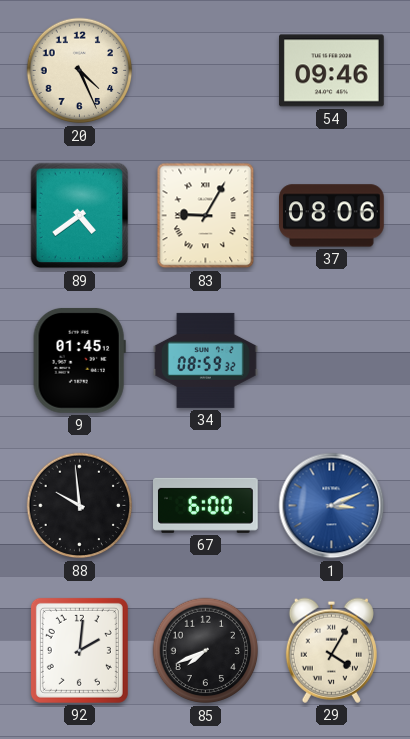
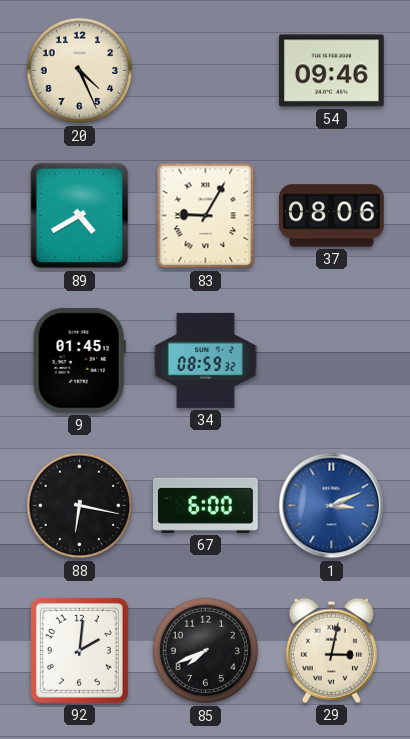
89: 4:39 -> 4:40
88: 9:59 -> 6:17
29: 4:05 -> 3:02
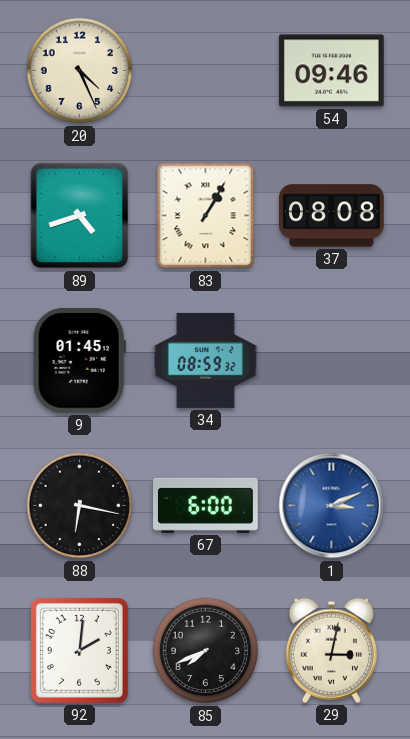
89: 4:40 -> 4:42
83: 9:05 -> 1:05
37: 08:06 -> 08:08
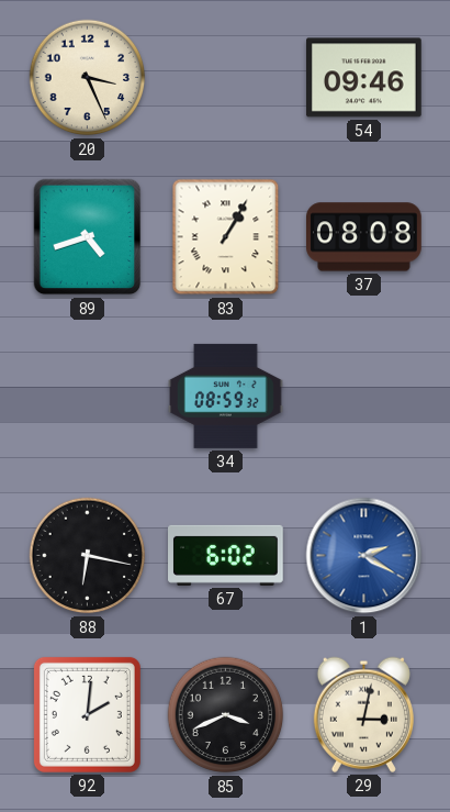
20: 4:26 -> 3:26
9: 01:45 -> none
67: 6:00 -> 6:02
1: 3:11 -> 2:20
85: 7:41 -> 3:41
